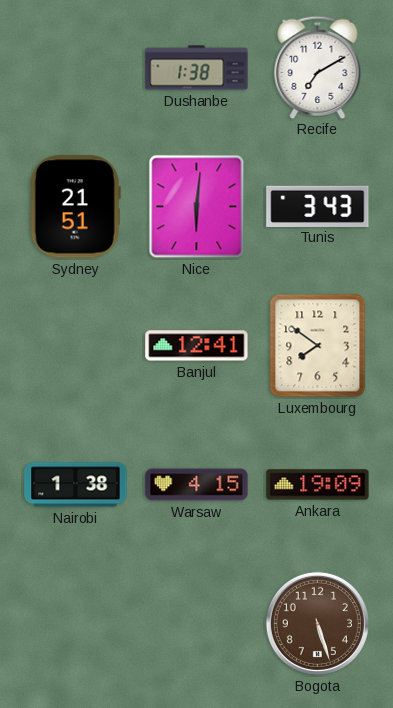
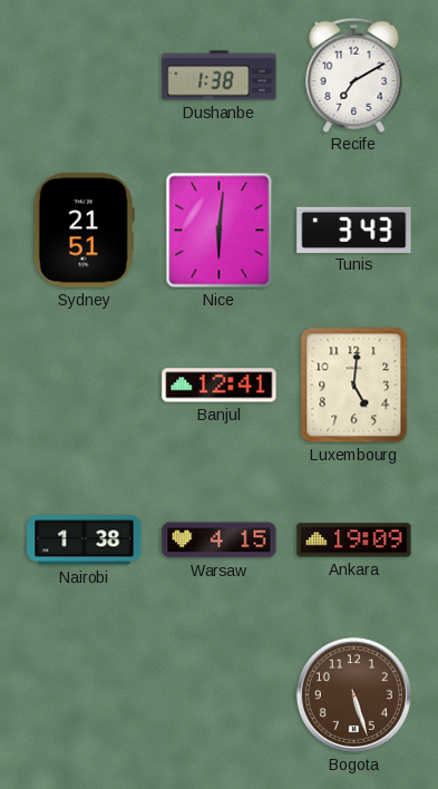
Luxembourg: 7:51 -> 5:01
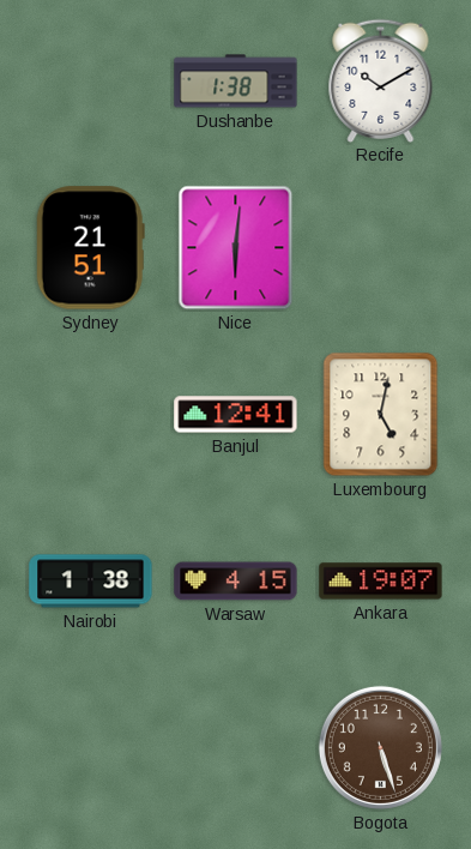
Recife: 7:10 -> 10:10
Tunis: 3:43 -> none
Luxembourg: 5:01 -> 5:02
Ankara: 19:09 -> 19:07
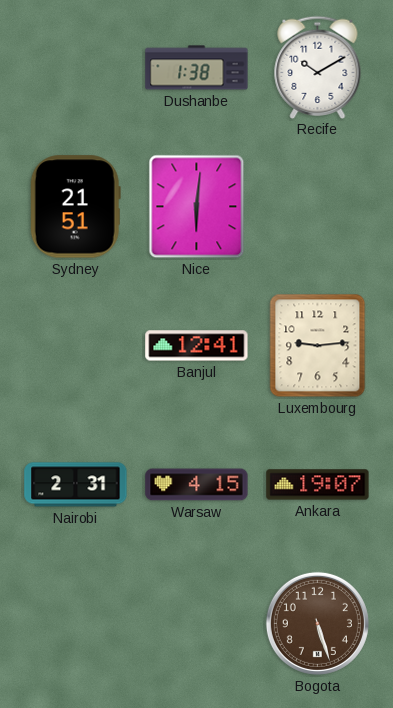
Luxembourg: 5:02 -> 9:14
Nairobi: 1:38 -> 2:31
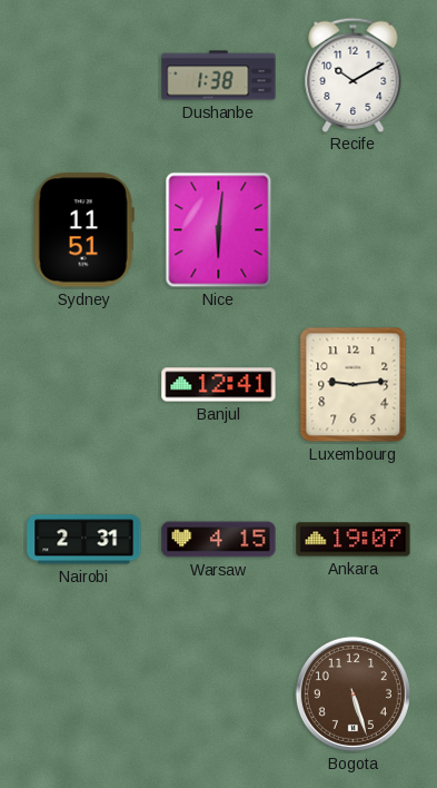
Sydney: 21:51 -> 11:51
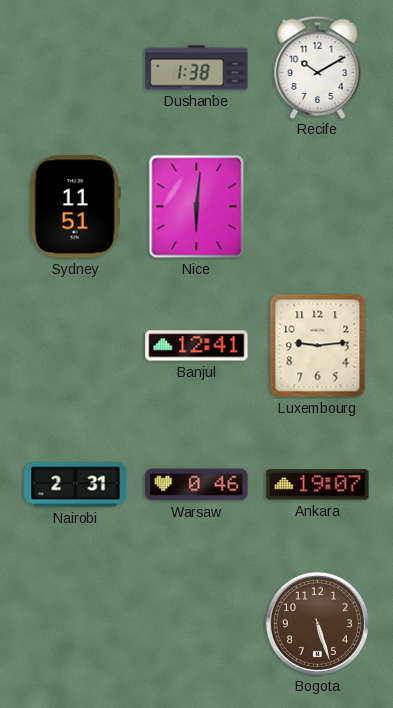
Warsaw: 4:15 -> 0:46
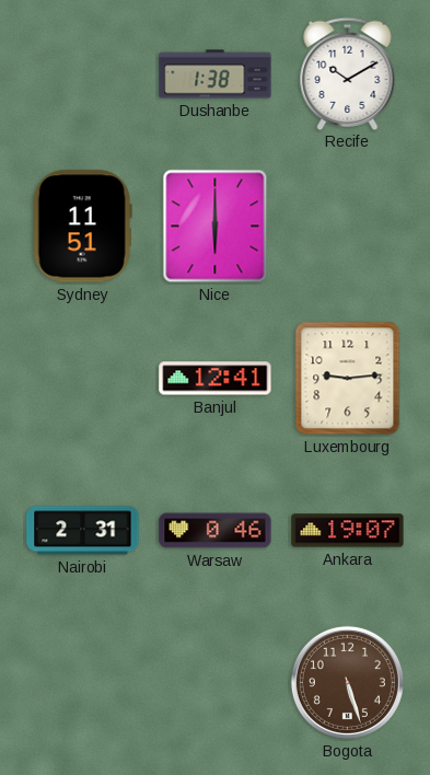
Nice: 6:01 -> 6:00
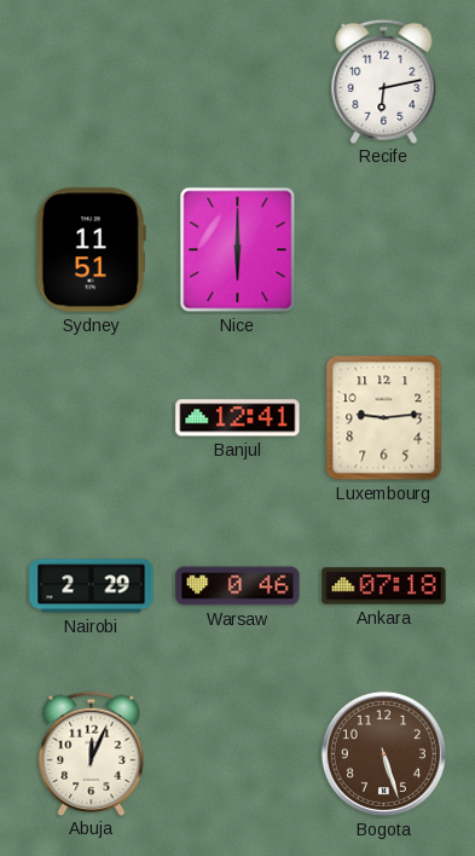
Dushanbe: 1:38 -> none
Recife: 10:10 -> 6:13
Nairobi: 2:31 -> 2:29
Ankara: 19:07 -> 07:18
Abuja: none -> 12:04
